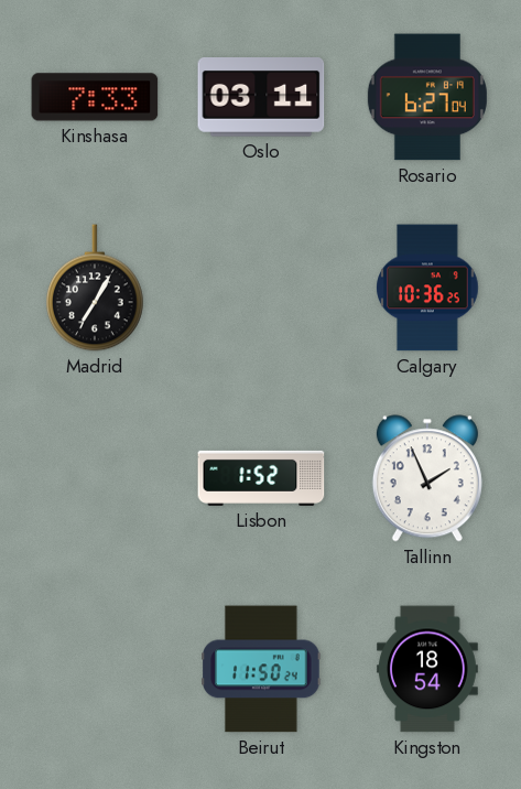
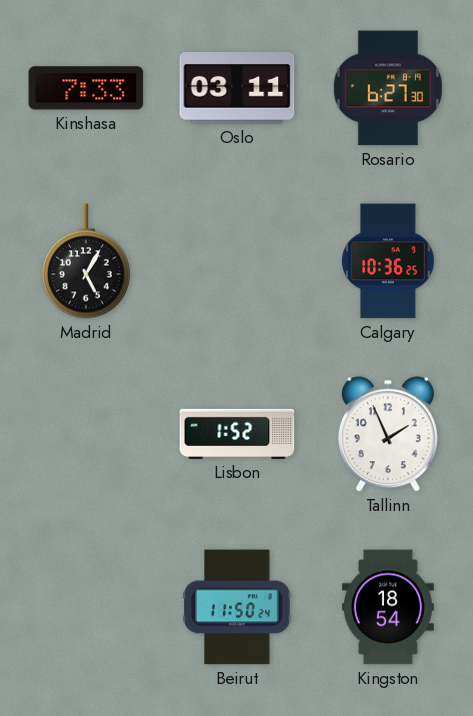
Rosario: 6:27:04 -> 6:27:30
Madrid: 7:05 -> 5:05
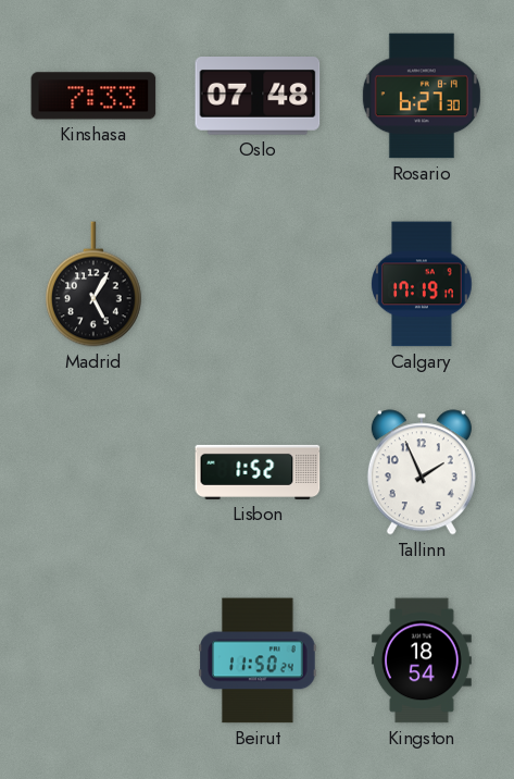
Oslo: 03:11 -> 07:48
Calgary: 10:36 -> 17:19
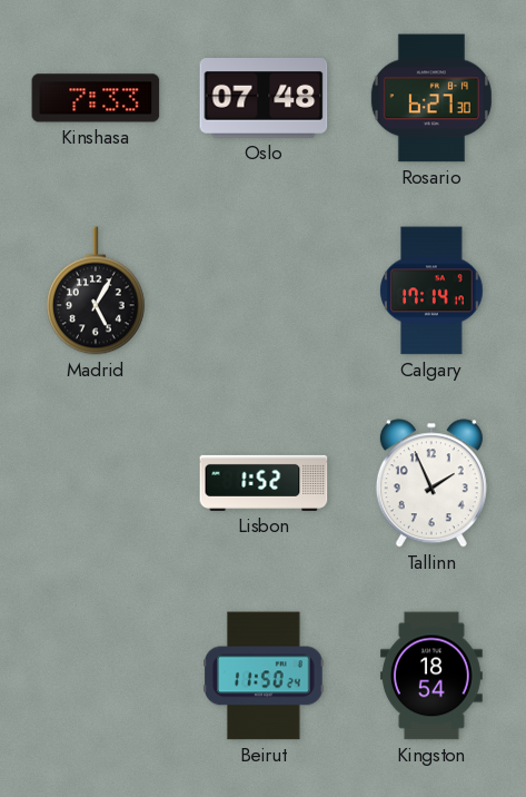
Calgary: 17:19 -> 17:14
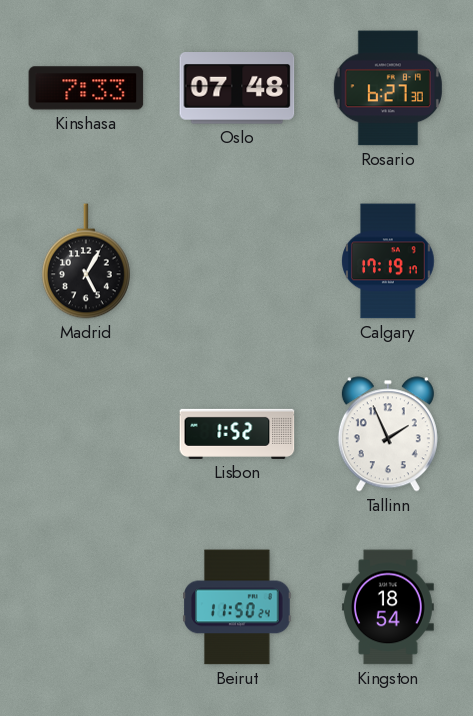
Calgary: 17:14 -> 17:19
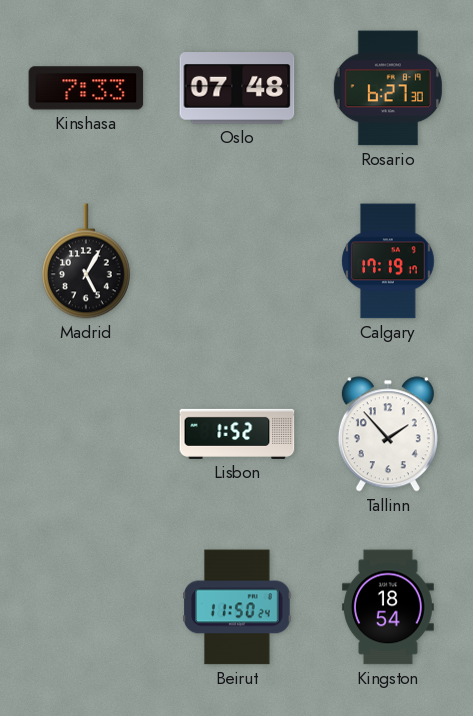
Tallinn: 1:56 -> 1:53
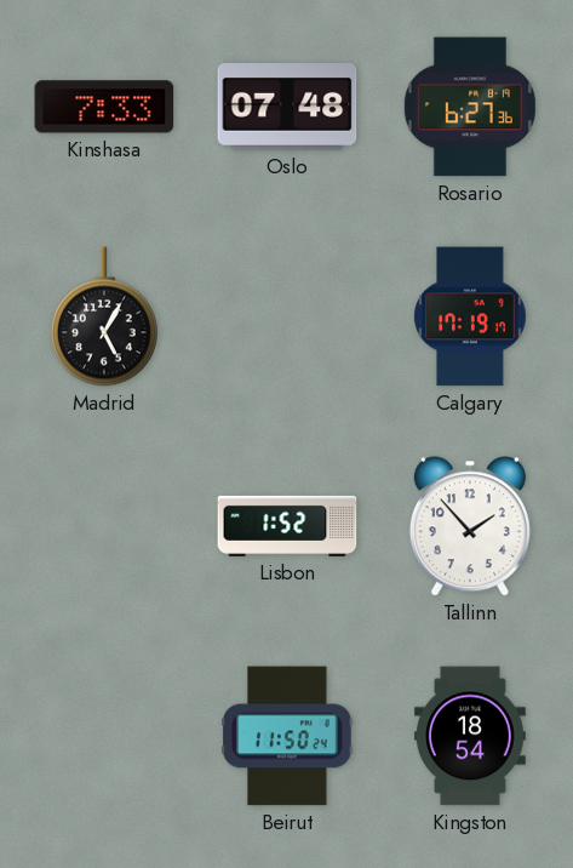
Rosario: 6:27:30 -> 6:27:36
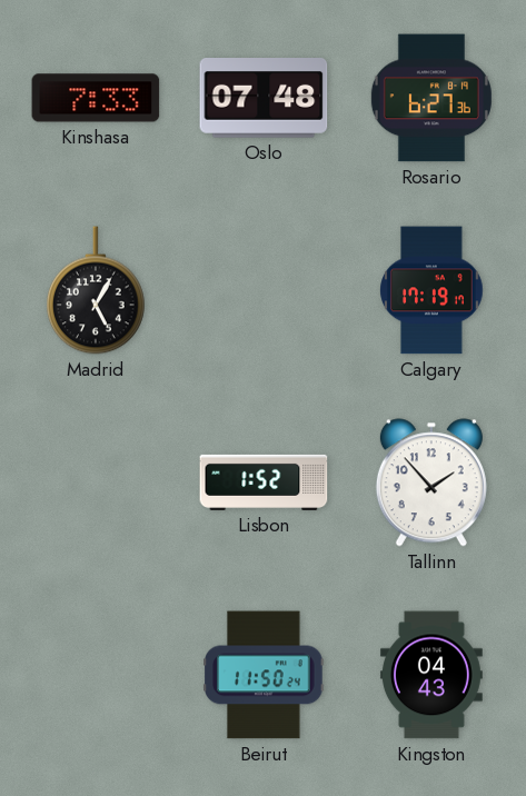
Kingston: 18:54 -> 04:43
